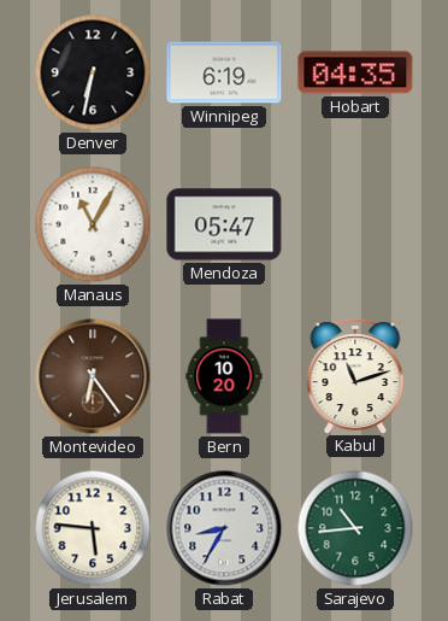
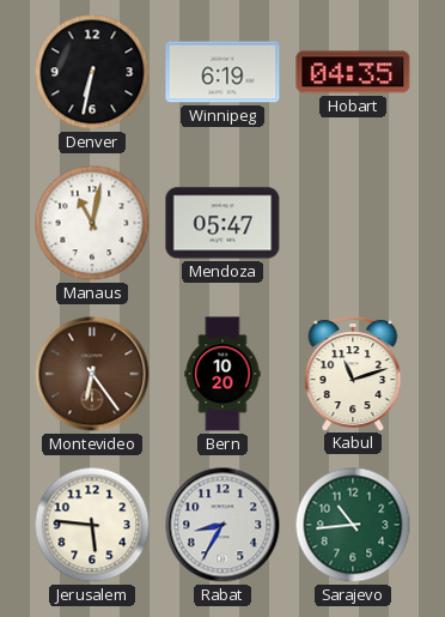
Manaus: 11:05 -> 11:02
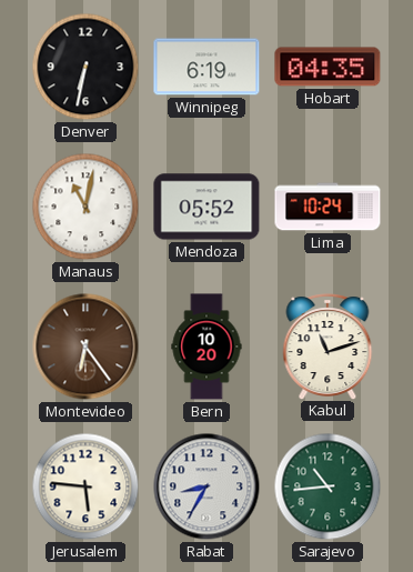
Mendoza: 05:47 -> 05:52
Lima: none -> 10:24
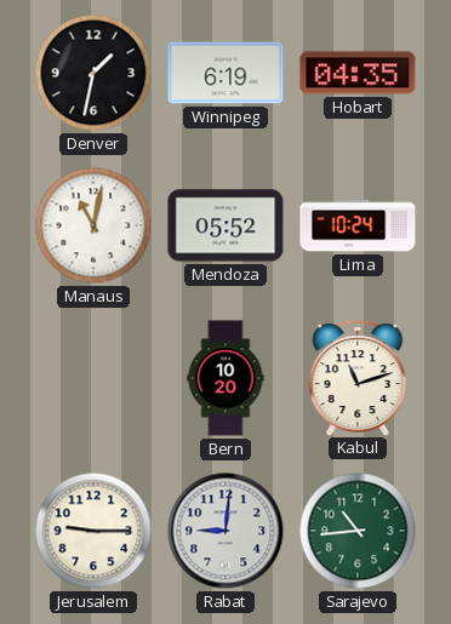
Denver: 6:32 -> 1:32
Montevideo: 6:24 -> none
Jerusalem: 5:46 -> 9:15
Rabat: 8:35 -> 9:01
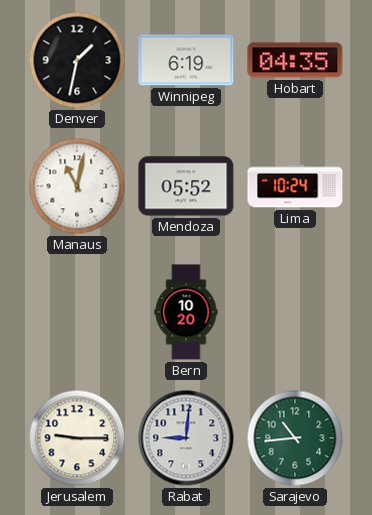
Kabul: 11:12 -> none
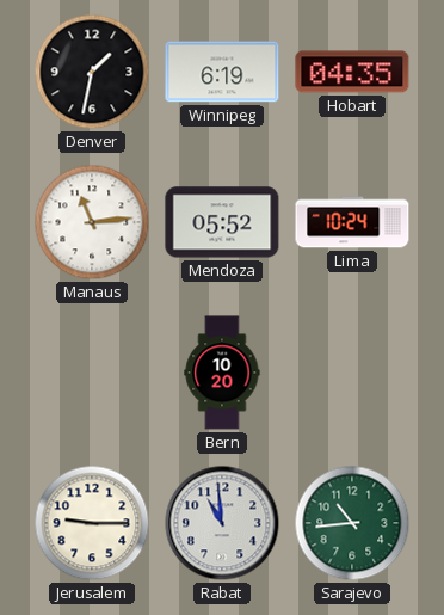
Manaus: 11:02 -> 11:14
Rabat: 9:01 -> 10:59
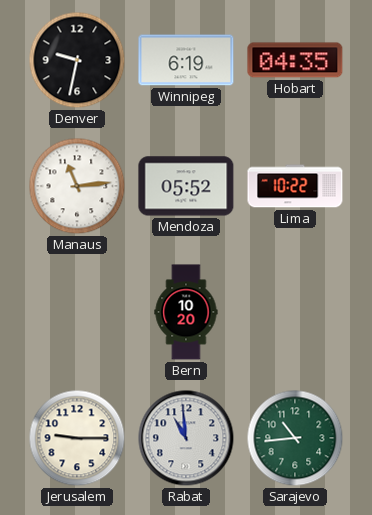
Denver: 1:32 -> 9:32
Lima: 10:24 -> 10:22
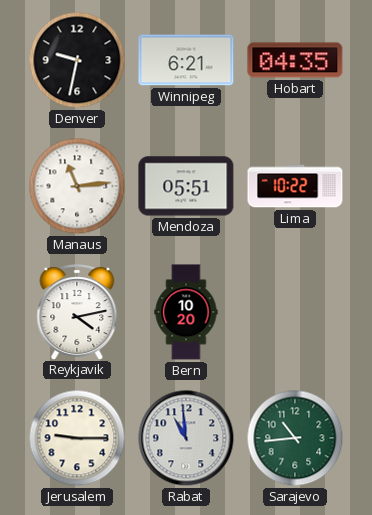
Winnipeg: 6:19 -> 6:21
Mendoza: 05:52 -> 05:51
Reykjavik: none -> 4:13
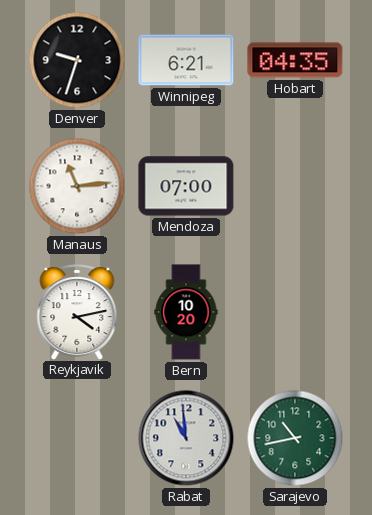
Denver: 9:32 -> 9:33
Mendoza: 05:51 -> 07:00
Lima: 10:22 -> none
Jerusalem: 9:15 -> none
Sarajevo: 10:44 -> 10:43
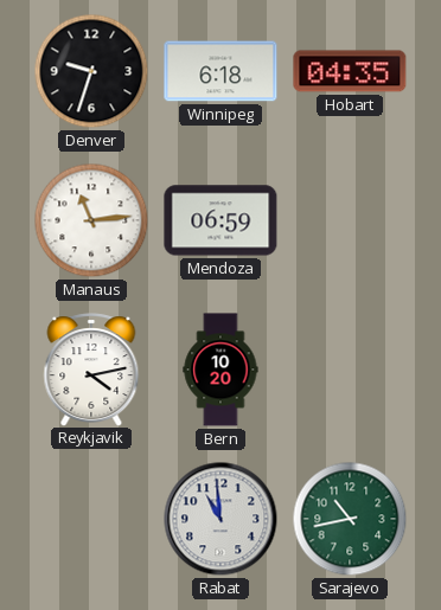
Winnipeg: 6:21 -> 6:18
Mendoza: 07:00 -> 06:59
